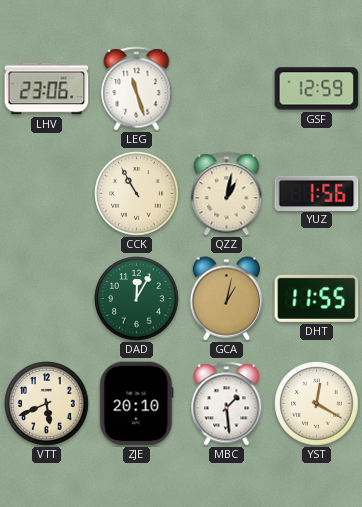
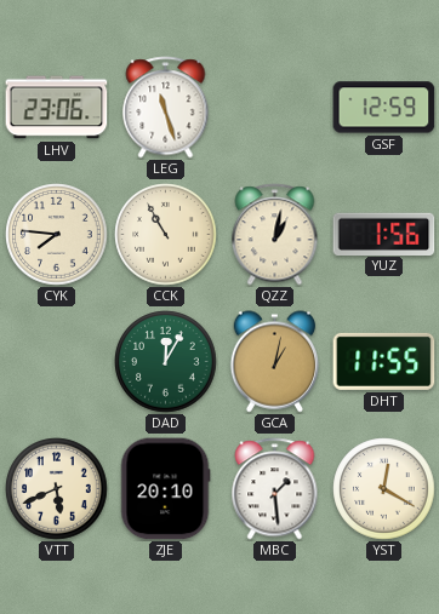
CYK: none -> 7:46
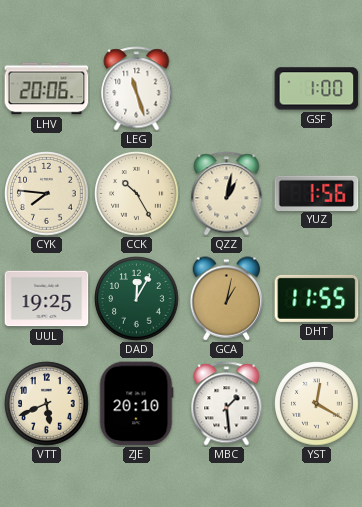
LHV: 23:06 -> 20:06
GSF: 12:59 -> 1:00
CCK: 10:55 -> 10:25
UUL: none -> 19:25
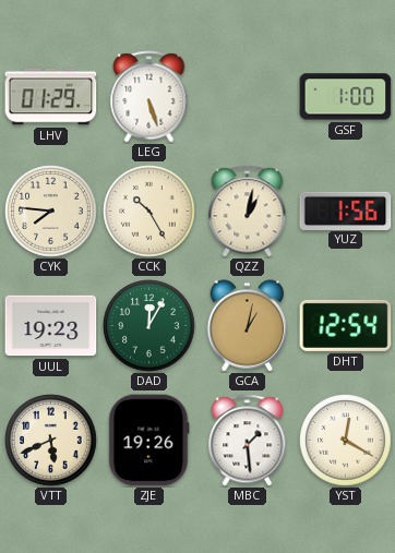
LHV: 20:06 -> 01:29
LEG: 11:27 -> 5:27
UUL: 19:25 -> 19:23
DHT: 11:55 -> 12:54
ZJE: 20:10 -> 19:26
